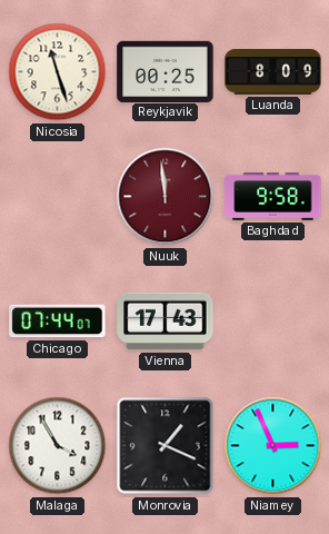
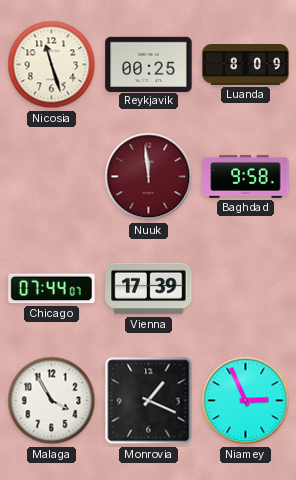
Vienna: 17:43 -> 17:39
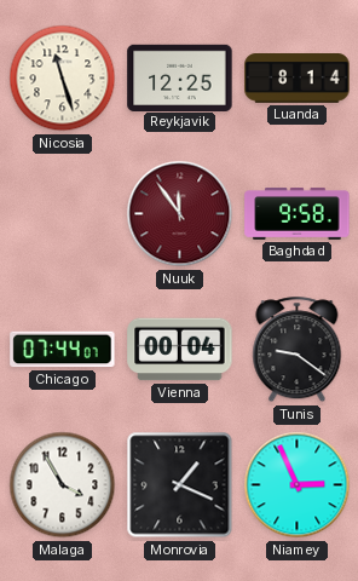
Reykjavik: 00:25 -> 12:25
Luanda: 8:09 -> 8:14
Nuuk: 11:59 -> 11:54
Vienna: 17:39 -> 00:04
Tunis: none -> 9:21
